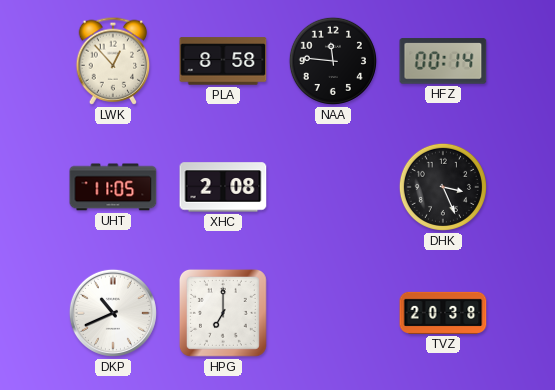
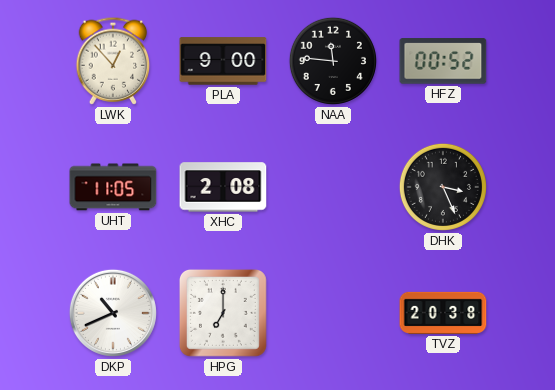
PLA: 8:58 -> 9:00
HFZ: 00:14 -> 00:52
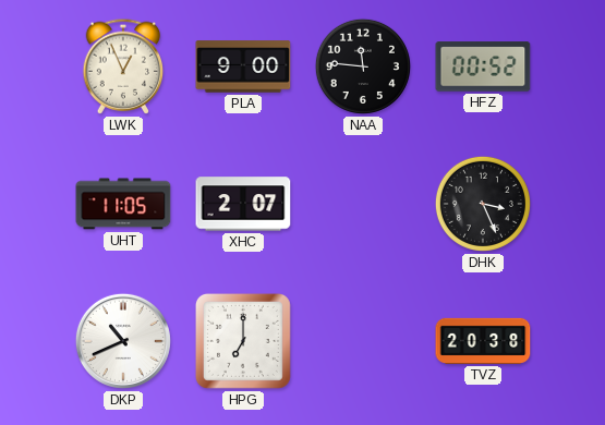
LWK: 12:53 -> 12:56
XHC: 2:08 -> 2:07
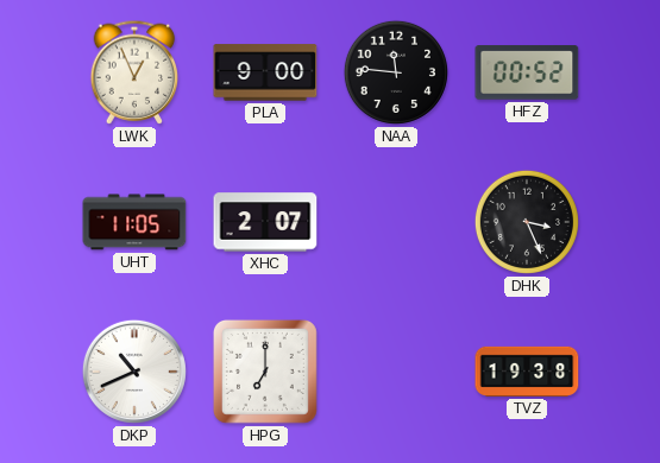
TVZ: 20:38 -> 19:38
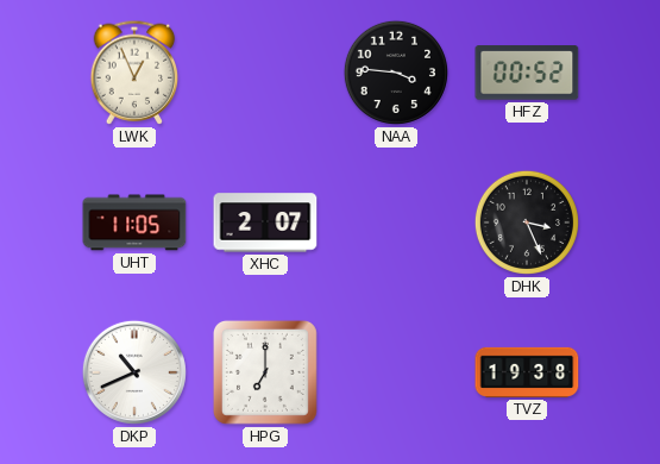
PLA: 9:00 -> none
NAA: 11:46 -> 3:46
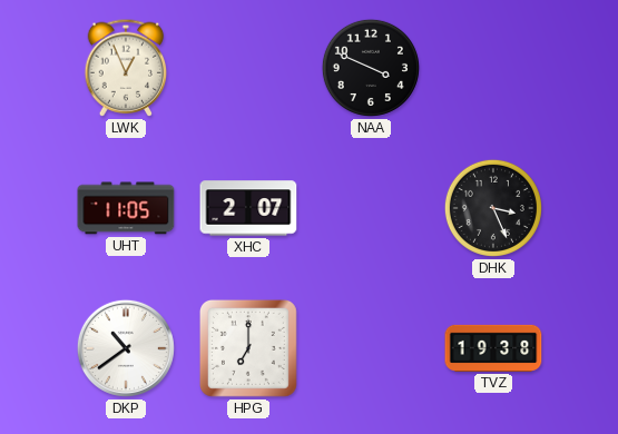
NAA: 3:46 -> 3:49
HFZ: 00:52 -> none
DKP: 10:41 -> 10:39
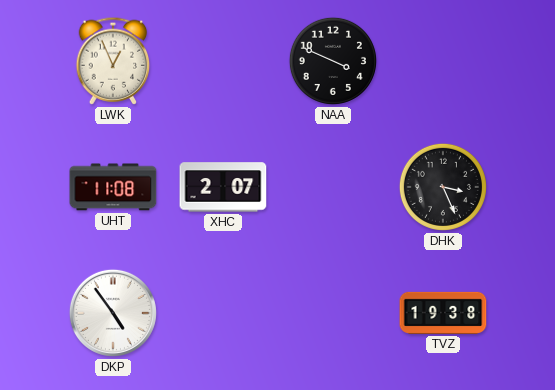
UHT: 11:05 -> 11:08
DKP: 10:39 -> 4:54
HPG: 7:00 -> none
